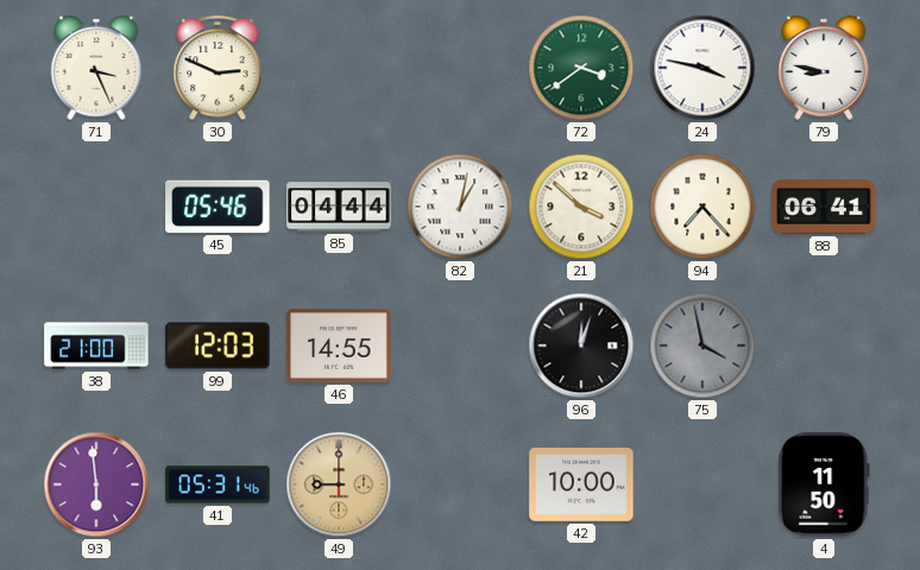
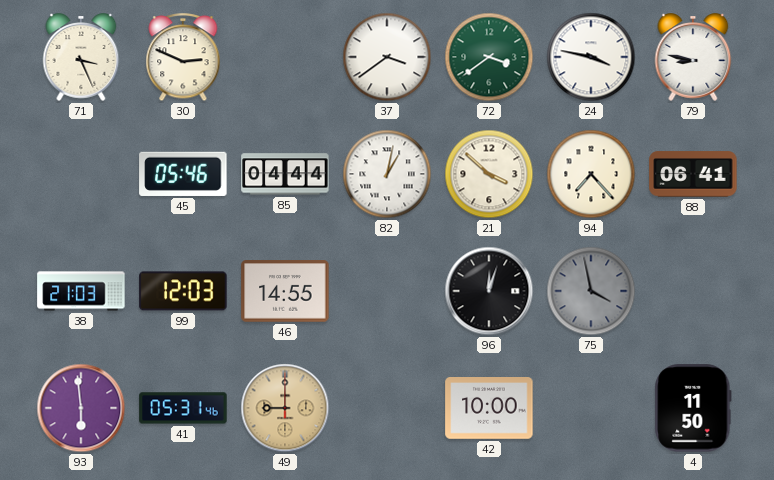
37: none -> 3:39
38: 21:00 -> 21:03
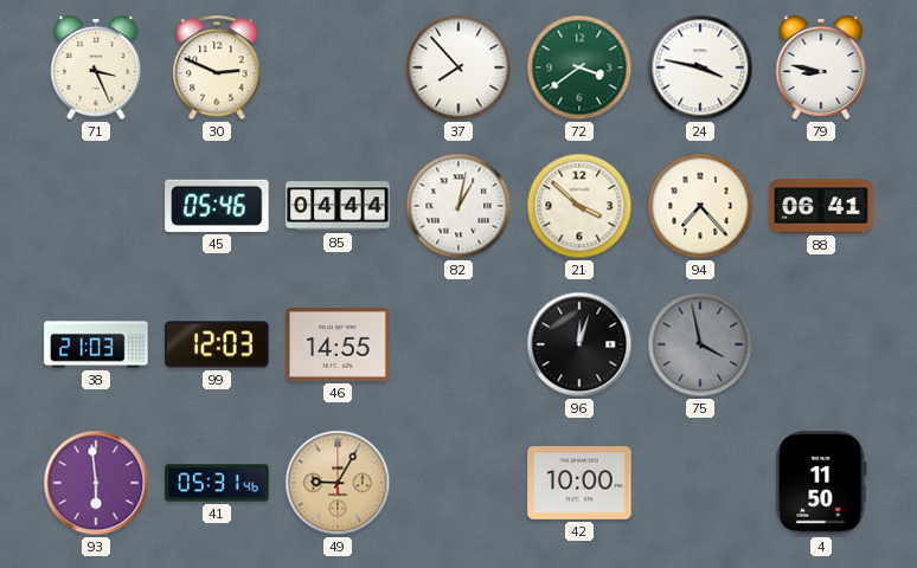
37: 3:39 -> 7:53
49: 9:00 -> 9:05
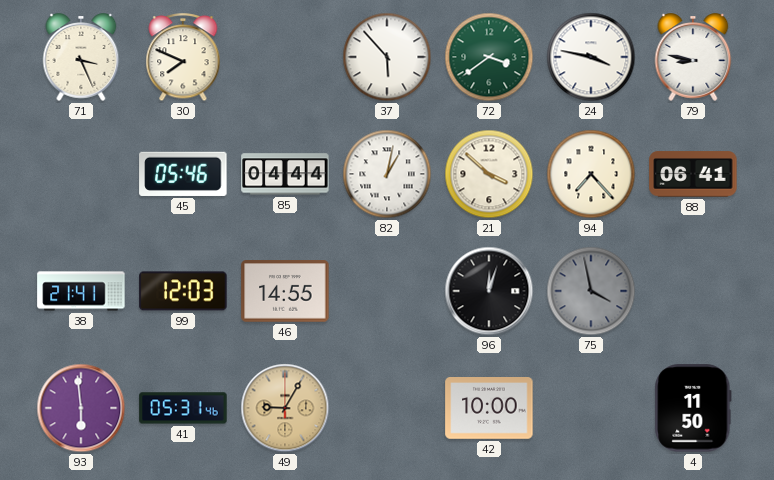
30: 2:49 -> 7:49
37: 7:53 -> 5:53
38: 21:03 -> 21:41
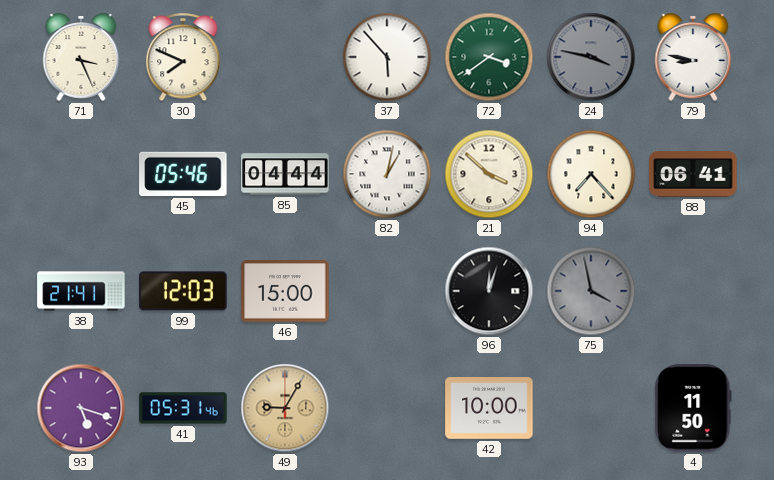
24 dial: white -> grey
46: 14:55 -> 15:00
93: 5:59 -> 5:18
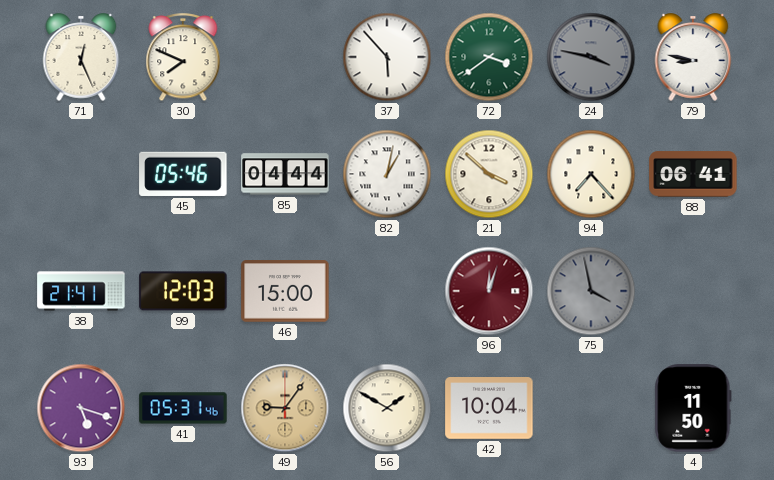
71: 3:26 -> 12:26
96 dial: black -> burgundy
49: 9:05 -> 9:06
56: none -> 1:50
42: 10:00 -> 10:04
